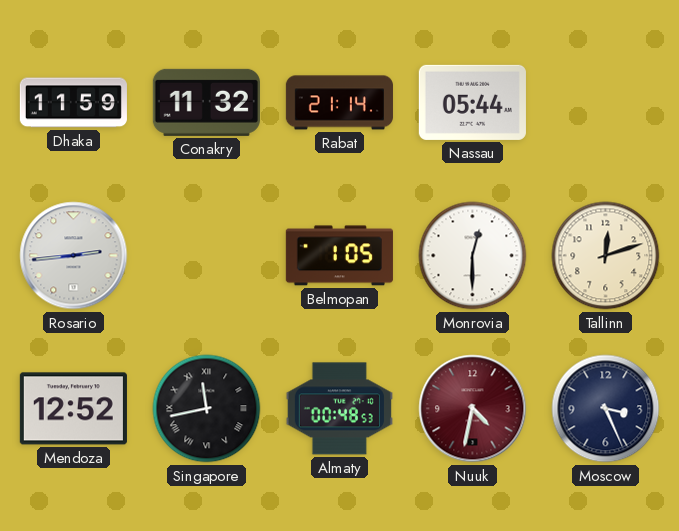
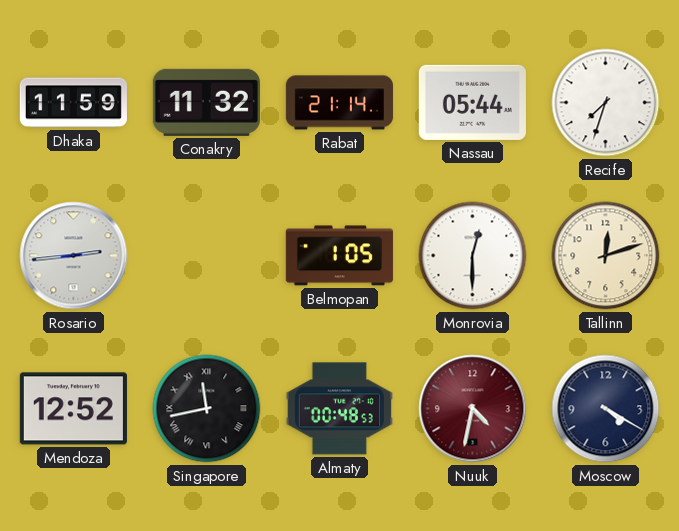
Recife: none -> 7:33
Moscow: 3:26 -> 4:20
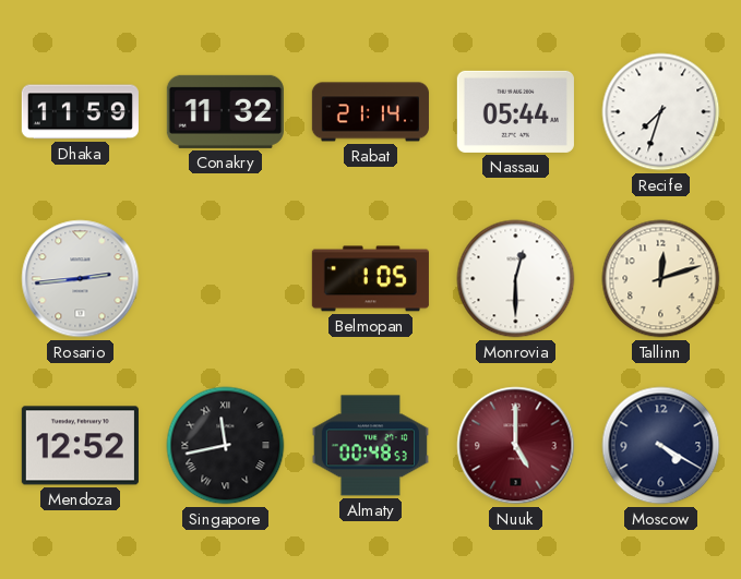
Nuuk: 4:32 -> 5:00
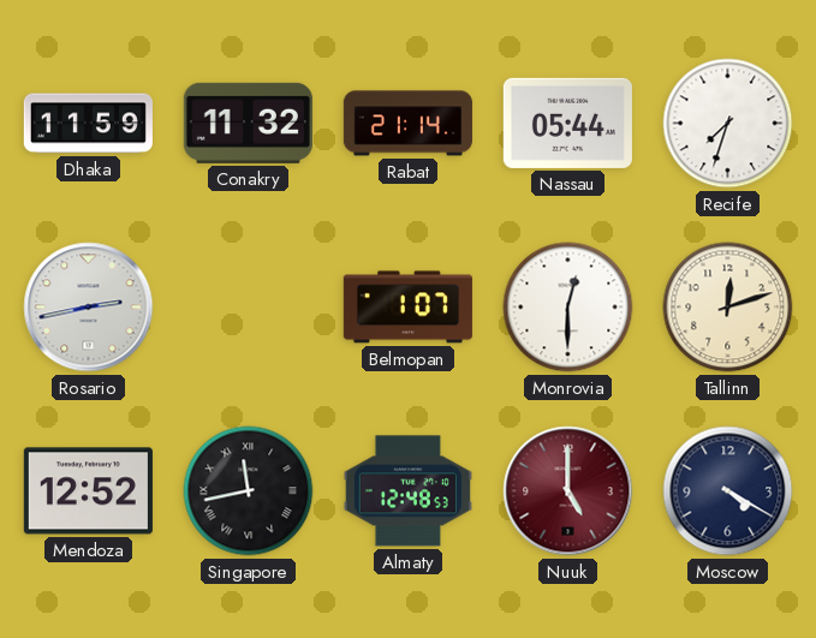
Rosario: 2:44 -> 2:43
Belmopan: 1:05 -> 1:07
Almaty: 00:48 -> 12:48
